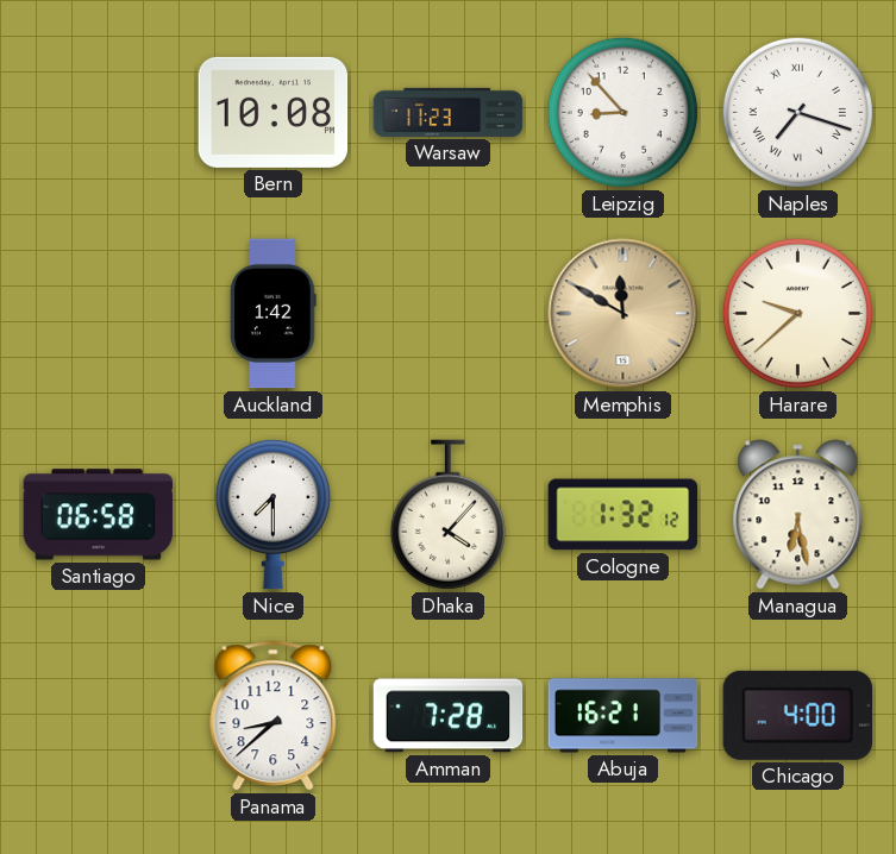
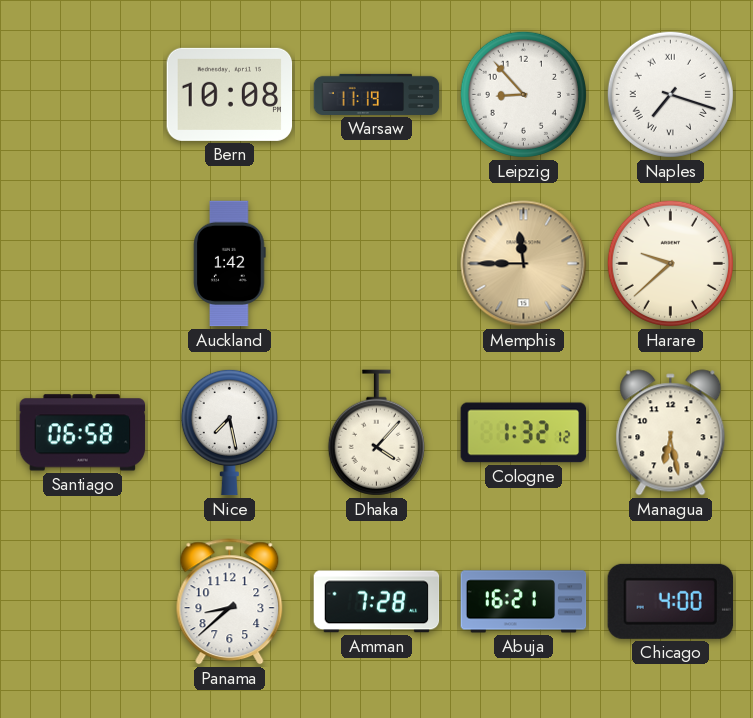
Warsaw: 11:23 -> 11:19
Memphis: 11:50 -> 11:45
Nice: 7:30 -> 7:28
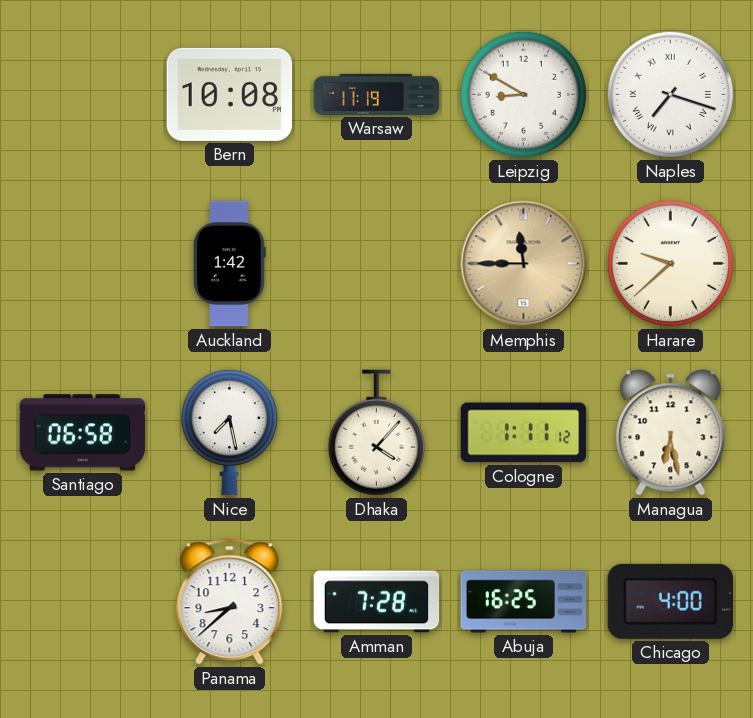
Leipzig: 8:53 -> 8:50
Cologne: 1:32 -> 1:11
Abuja: 16:21 -> 16:25
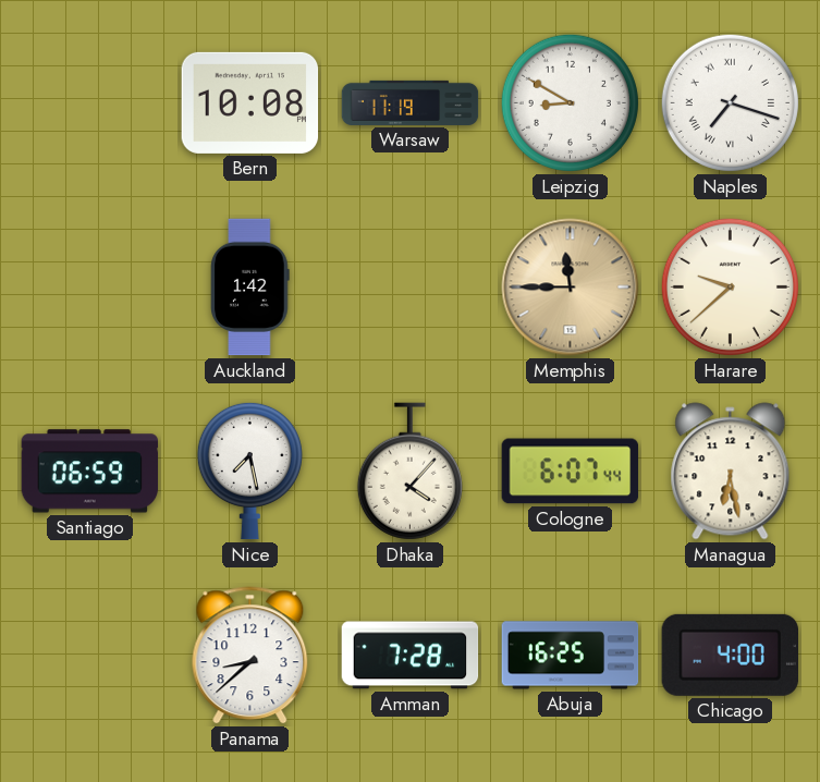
Santiago: 06:58 -> 06:59
Cologne: 1:11 -> 6:07
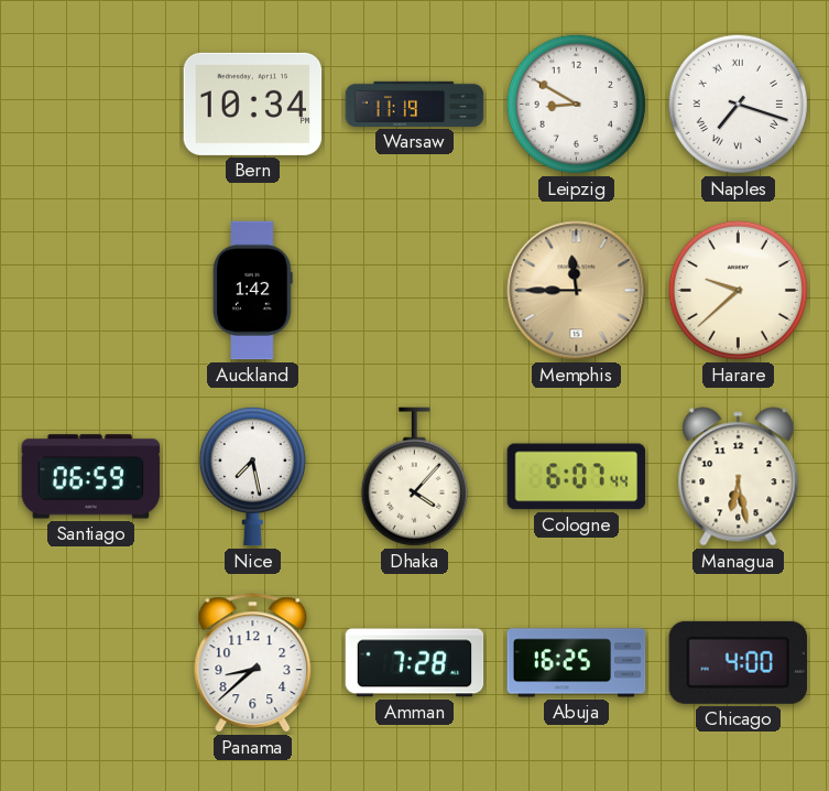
Bern: 10:08 -> 10:34
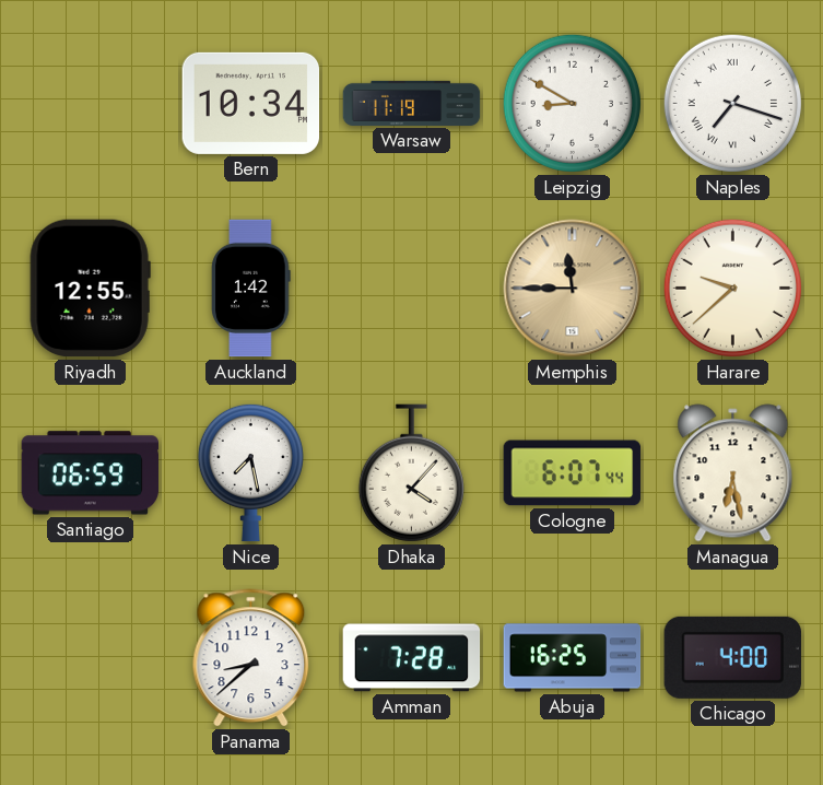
Riyadh: none -> 12:55
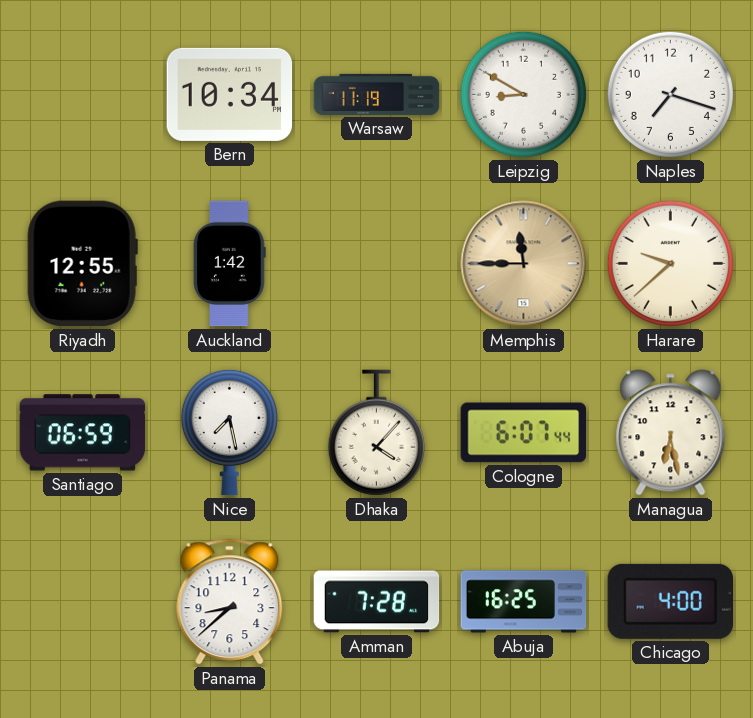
Naples numerals: Roman -> Arabic
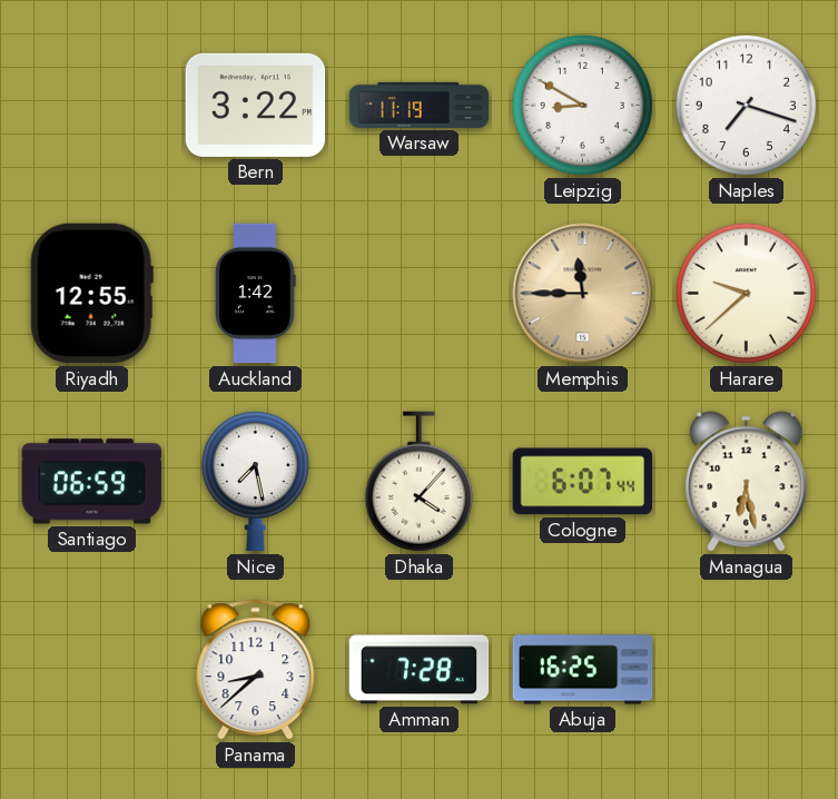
Bern: 10:34 -> 3:22
Chicago: 4:00 -> none
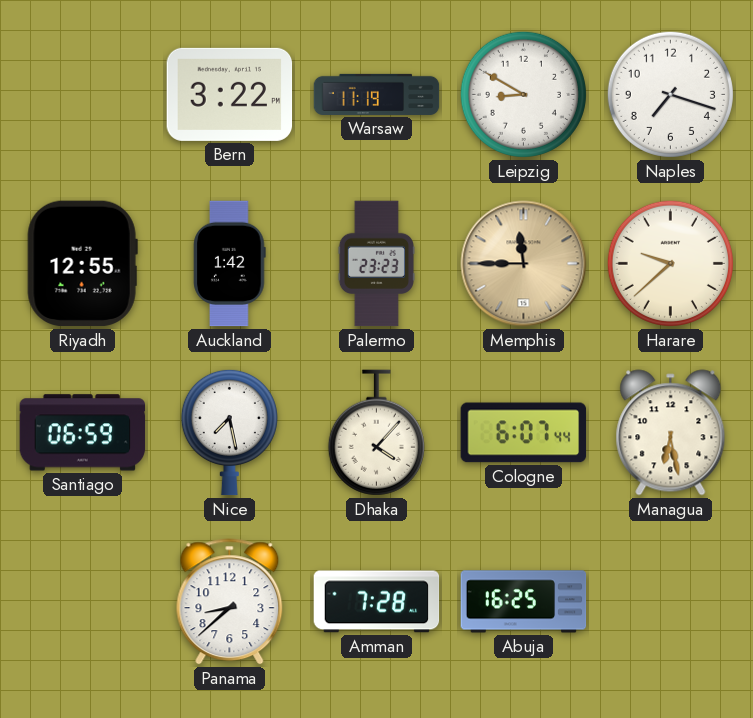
Palermo: none -> 23:23
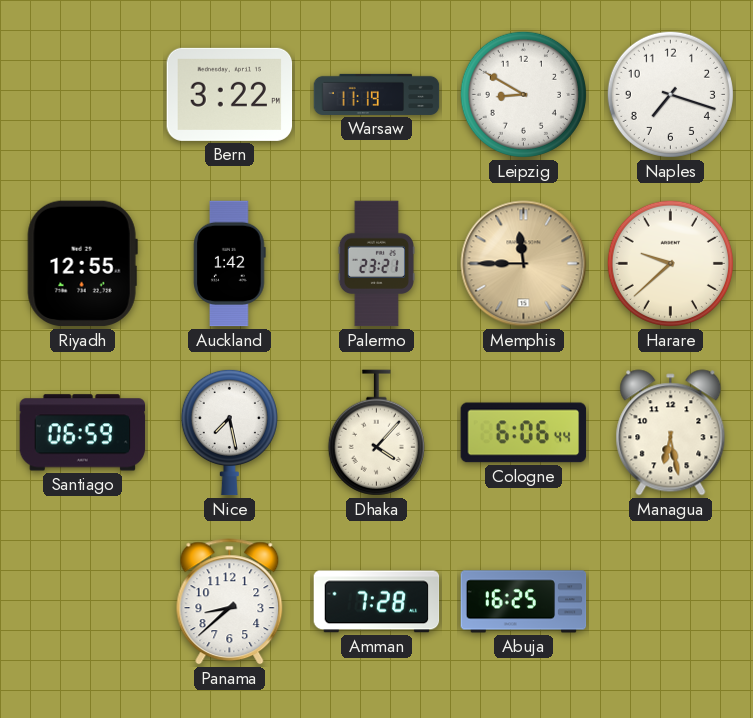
Palermo: 23:23 -> 23:21
Cologne: 6:07 -> 6:06
